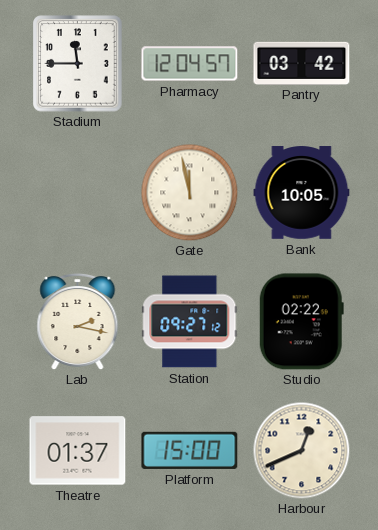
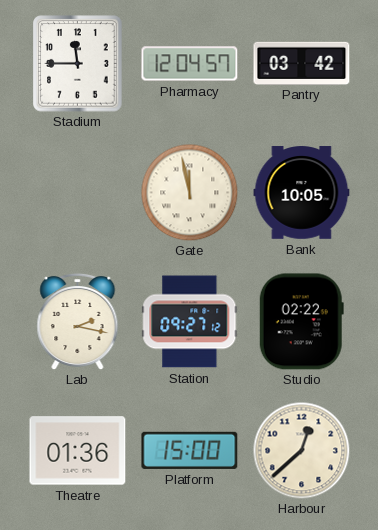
Theatre: 01:37 -> 01:36
Harbour: 12:41 -> 12:38
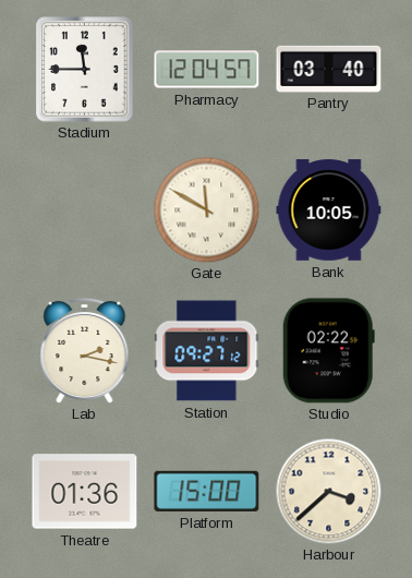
Pantry: 03:42 -> 03:40
Gate: 11:58 -> 11:50
Harbour: 12:38 -> 3:38
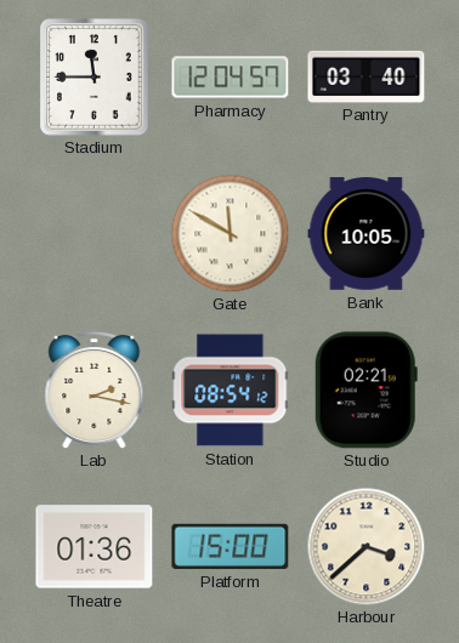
Station: 09:27 -> 08:54
Studio: 02:22 -> 02:21
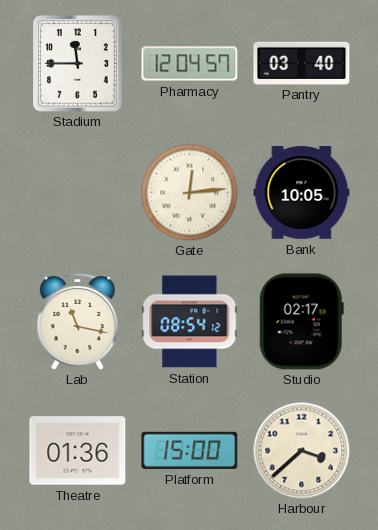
Gate: 11:50 -> 12:14
Lab: 2:17 -> 11:17
Studio: 02:21 -> 02:17
